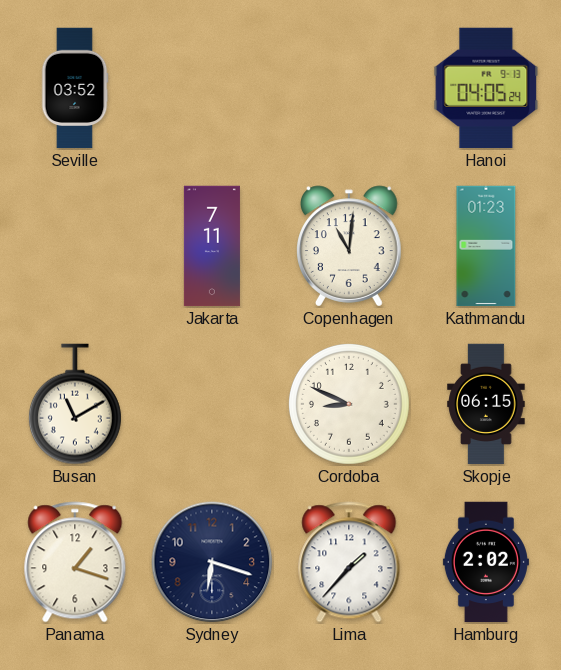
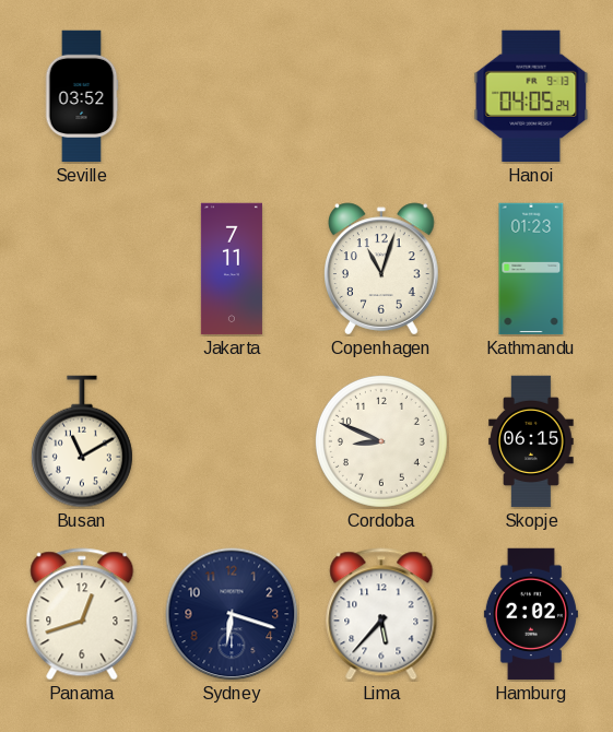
Copenhagen: 11:01 -> 11:03
Panama: 1:18 -> 12:42
Lima: 1:37 -> 5:37
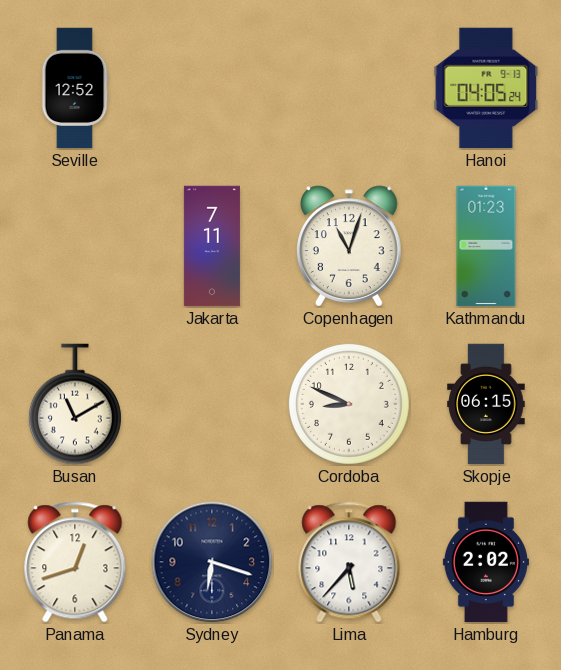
Seville: 03:52 -> 12:52
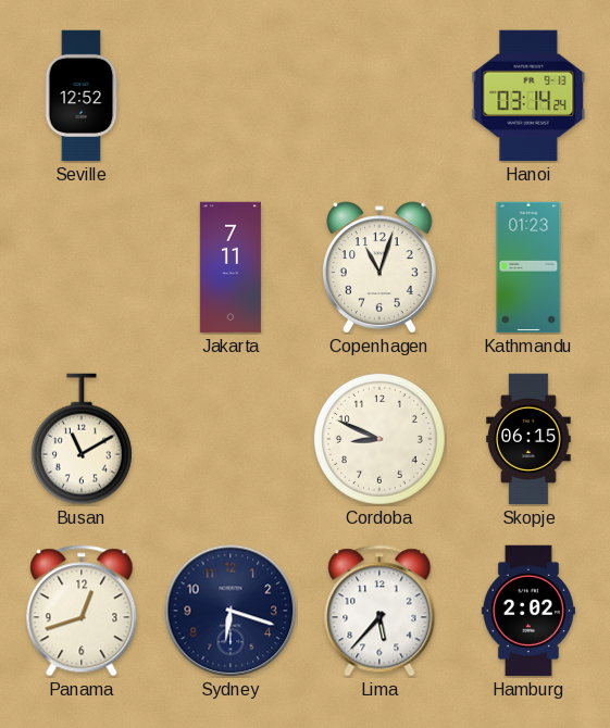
Hanoi: 04:05 -> 03:14
